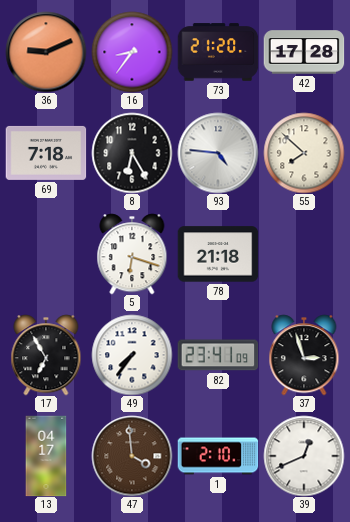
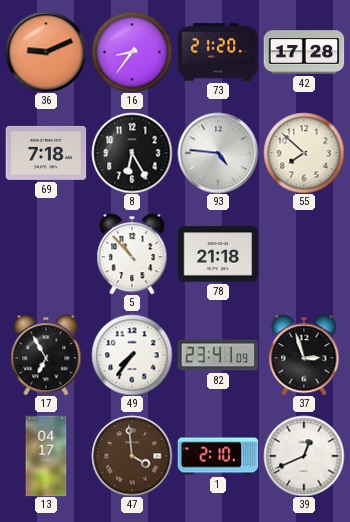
5: 6:18 -> 10:53
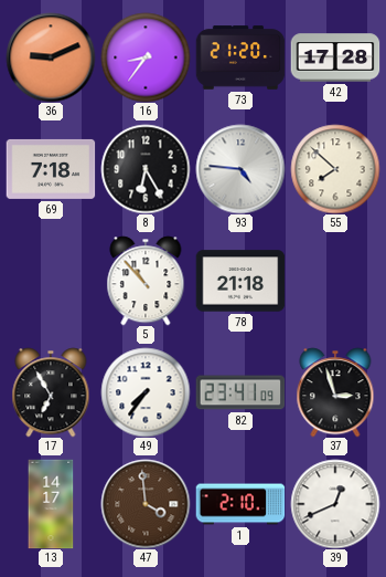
13: 04:17 -> 14:17
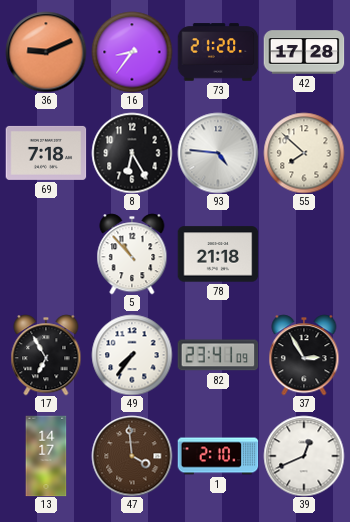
37: 2:57 -> 2:55
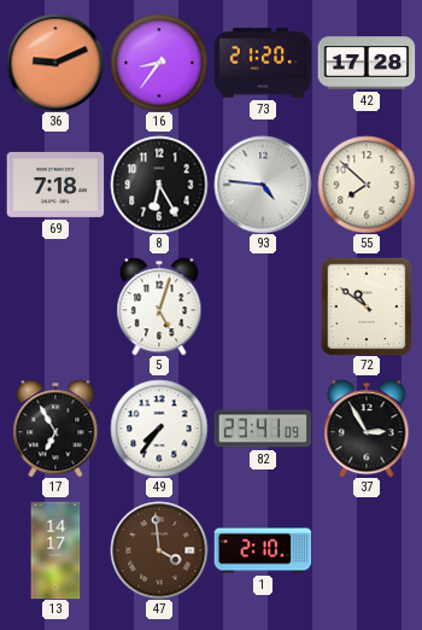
5: 10:53 -> 5:03
78: 21:18 -> none
72: none -> 10:51
39: 12:41 -> none
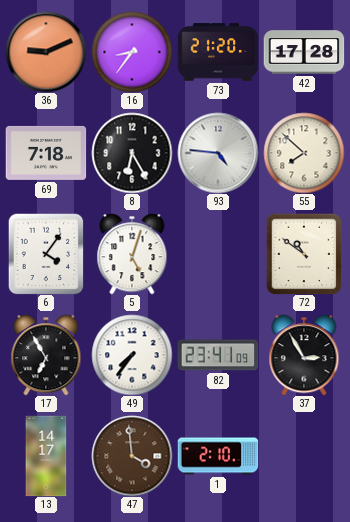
6: none -> 4:06
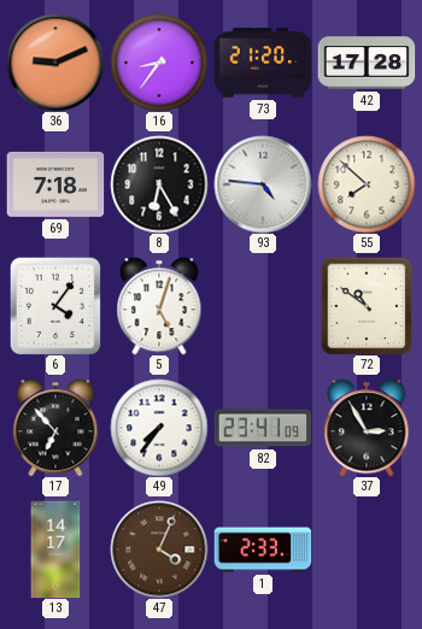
17: 6:55 -> 6:53
47: 3:59 -> 4:04
1: 2:10 -> 2:33
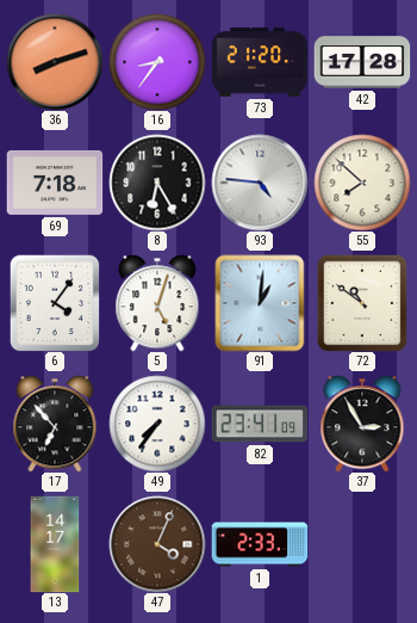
36: 9:11 -> 8:12
91: none -> 1:01
